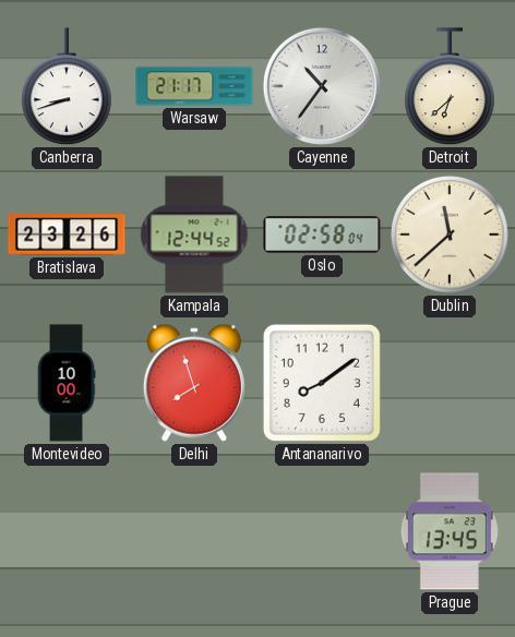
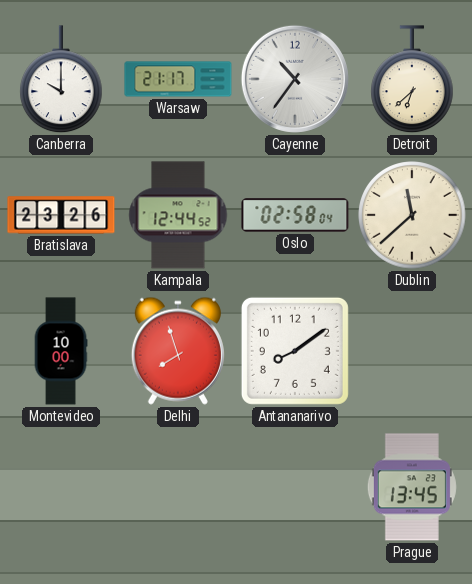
Canberra: 8:42 -> 10:00
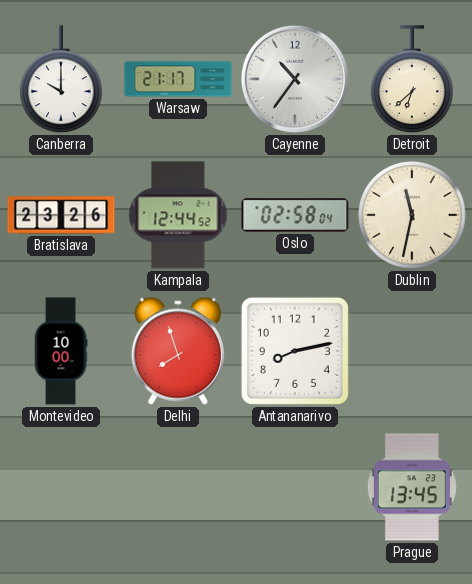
Dublin: 11:38 -> 11:32
Antananarivo: 8:09 -> 8:13
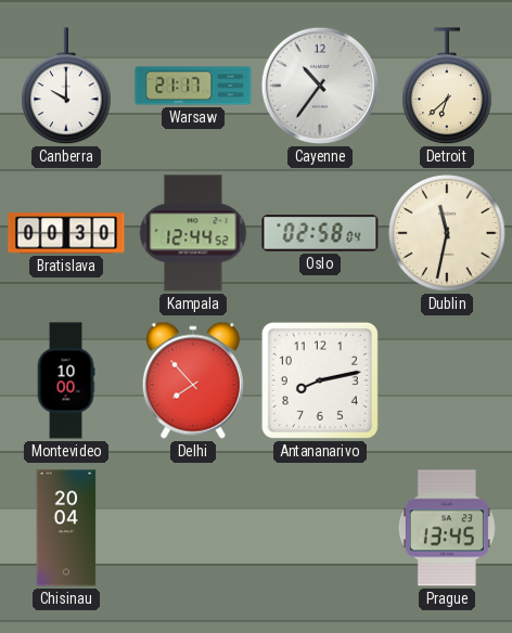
Bratislava: 23:26 -> 00:30
Delhi: 7:57 -> 7:53
Chisinau: none -> 20:04
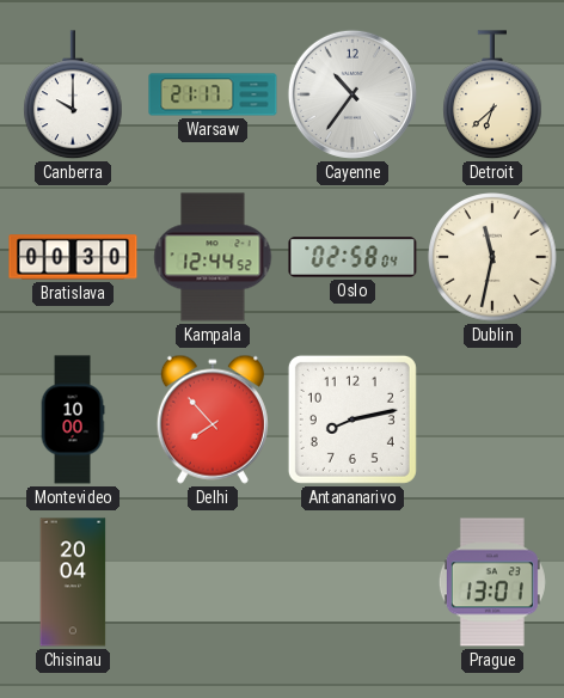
Prague: 13:45 -> 13:01
